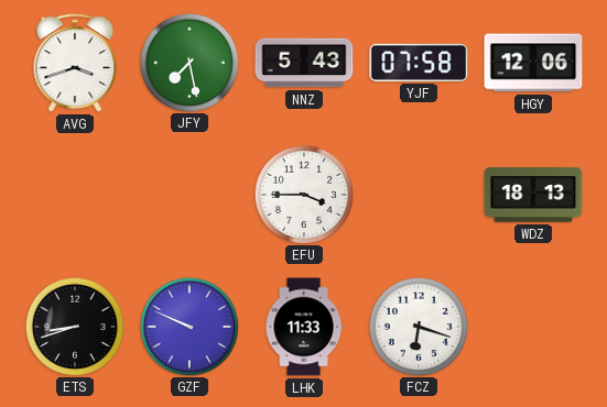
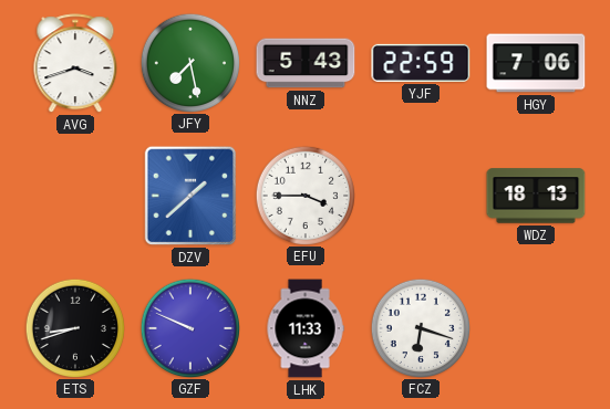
YJF: 07:58 -> 22:59
HGY: 12:06 -> 7:06
DZV: none -> 1:38
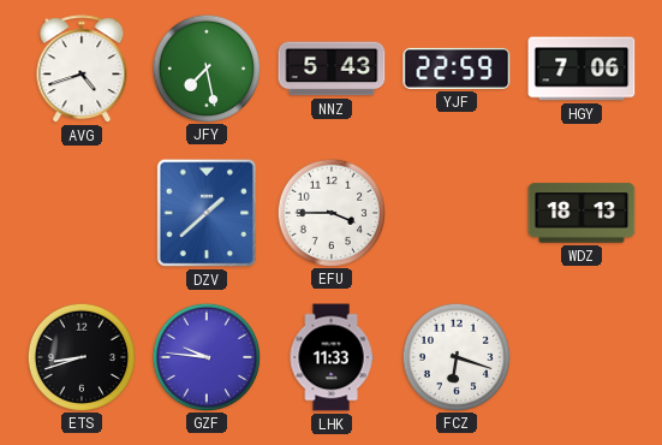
AVG: 3:42 -> 4:42
GZF: 9:49 -> 9:46
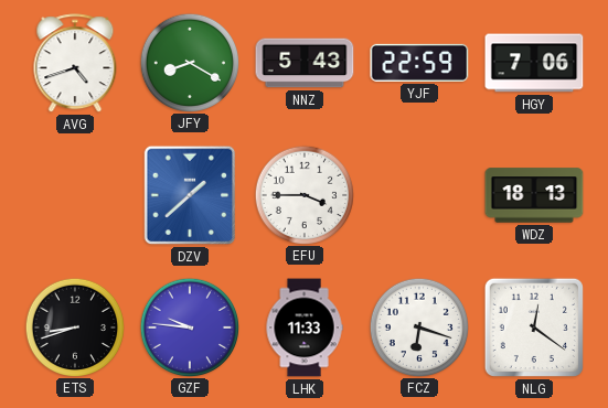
JFY: 7:28 -> 8:20
NLG: none -> 12:21
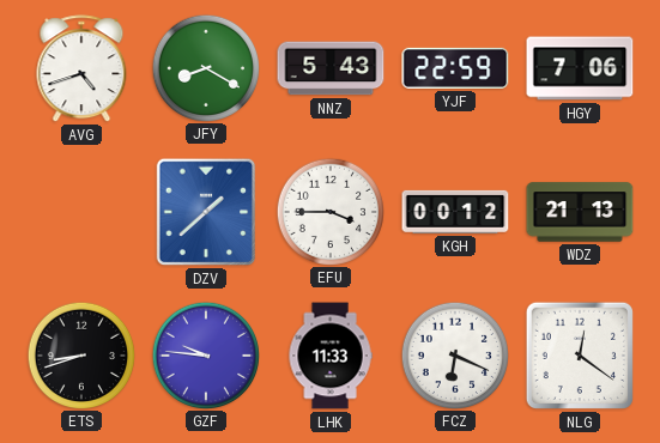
KGH: none -> 00:12
WDZ: 18:13 -> 21:13
FCZ: 6:18 -> 6:19
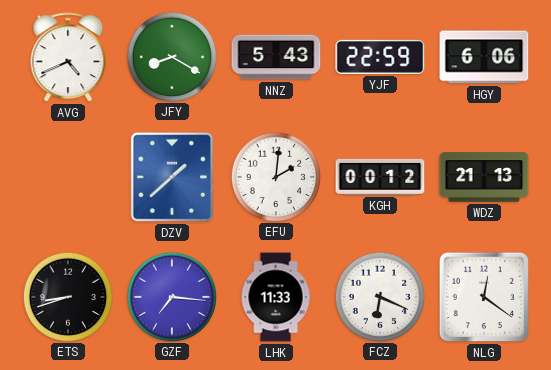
AVG: 4:42 -> 4:41
HGY: 7:06 -> 6:06
EFU: 3:45 -> 2:01
GZF: 9:46 -> 7:16
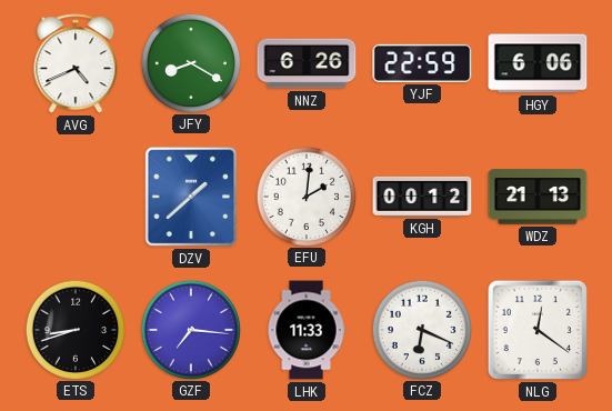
NNZ: 5:43 -> 6:26
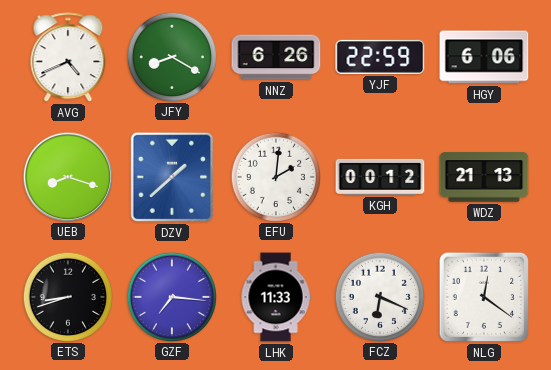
UEB: none -> 8:18
